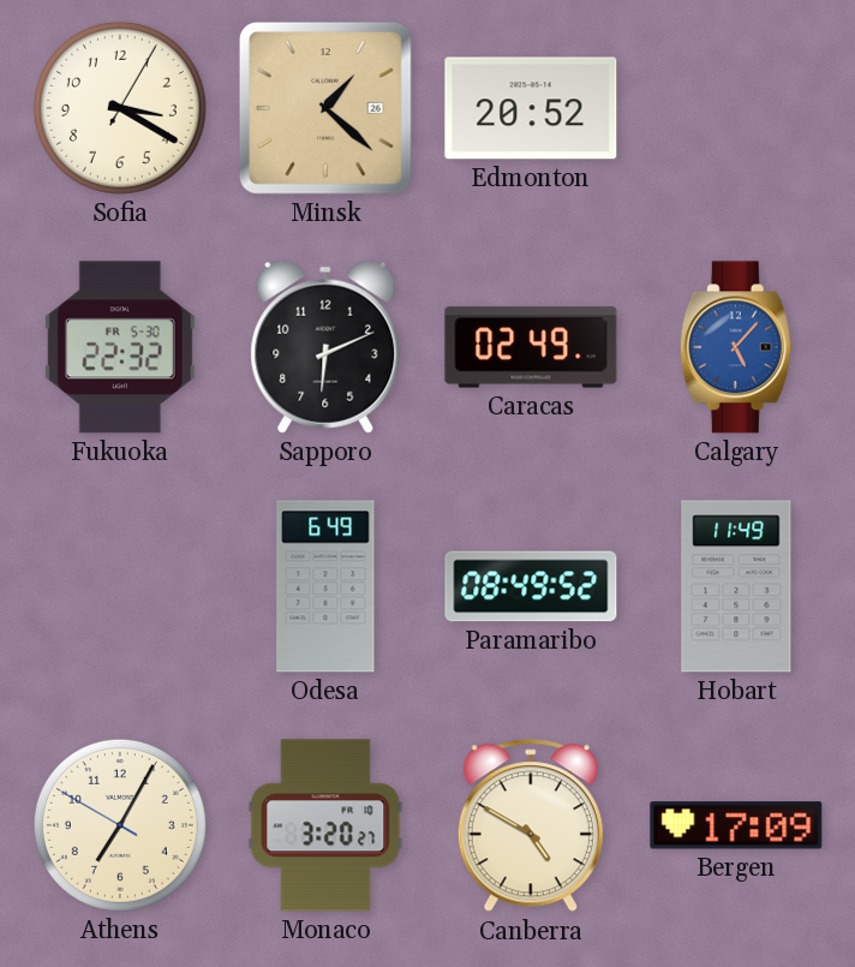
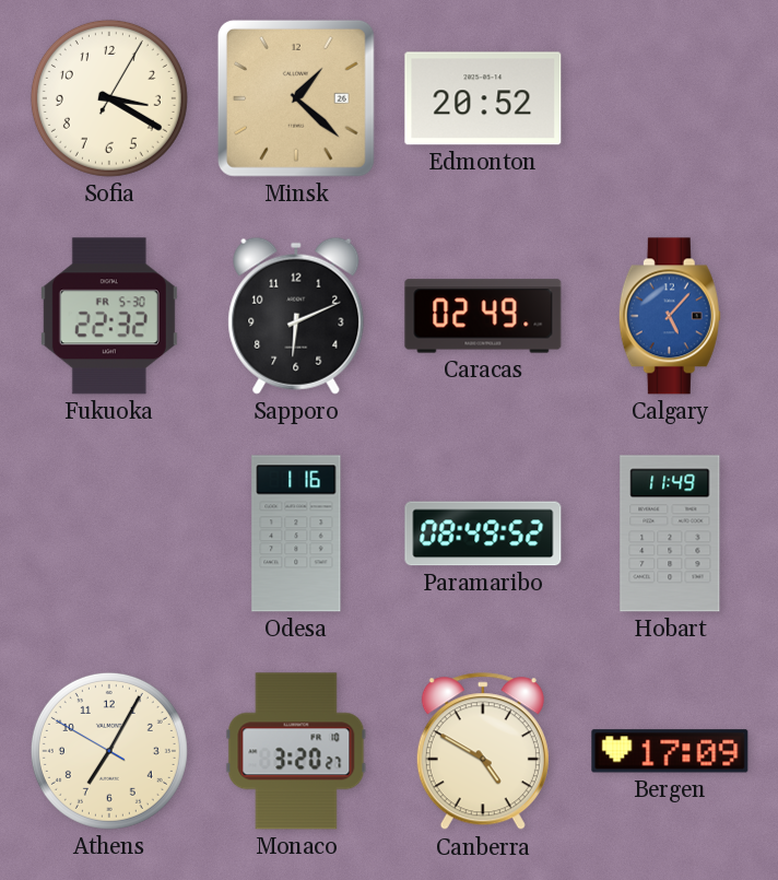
Odesa: 6:49 -> 1:16
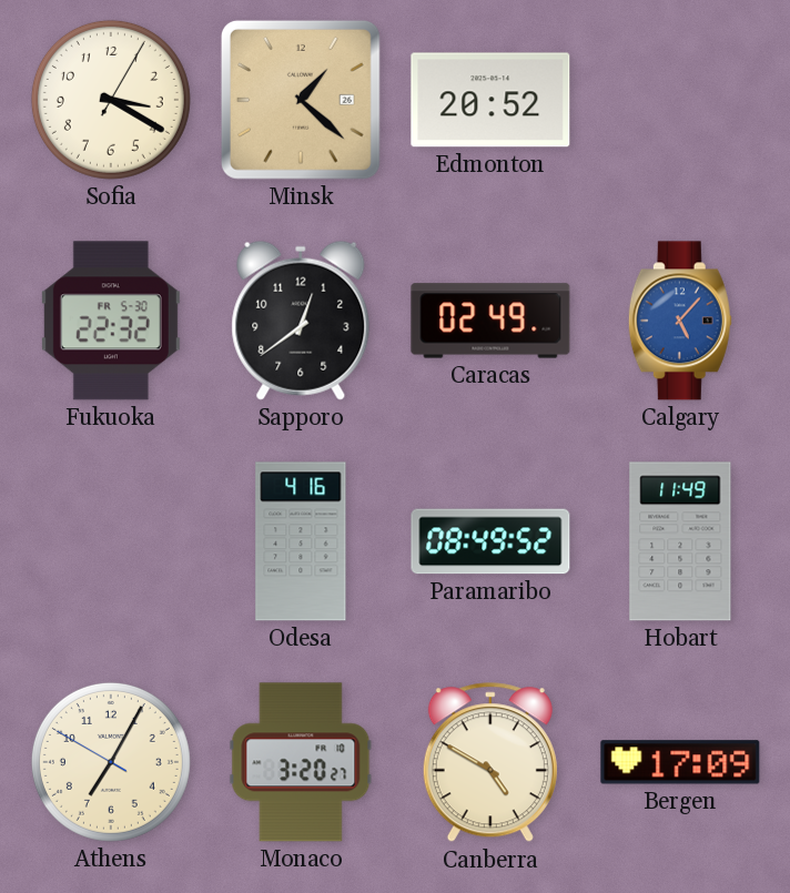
Sapporo: 6:11 -> 12:39
Odesa: 1:16 -> 4:16
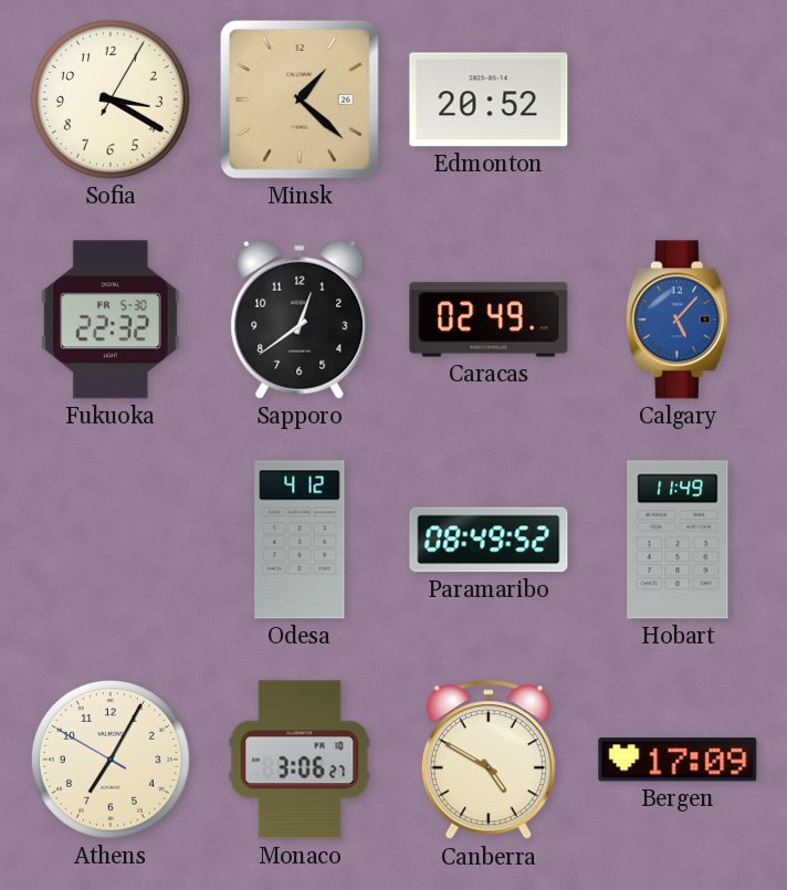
Odesa: 4:16 -> 4:12
Monaco: 3:20 -> 3:06
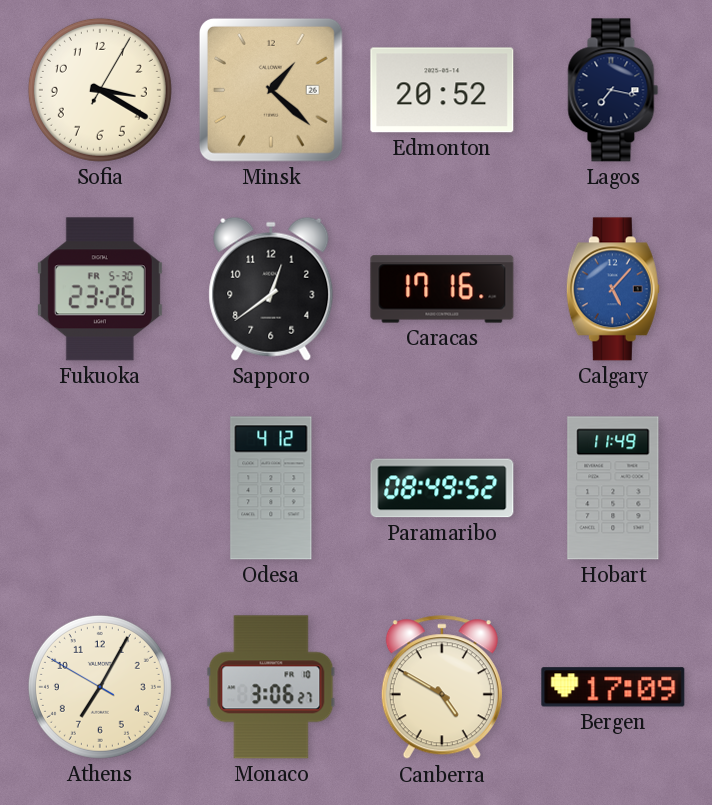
Lagos: none -> 7:17
Fukuoka: 22:32 -> 23:26
Caracas: 02:49 -> 17:16
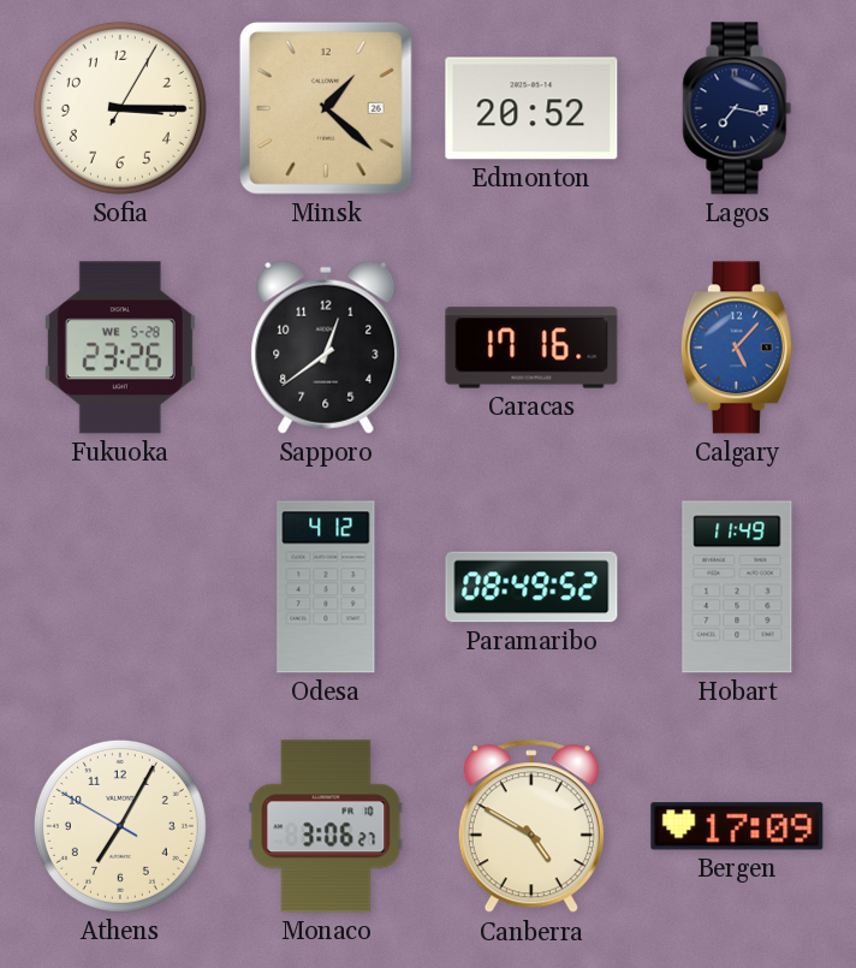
Sofia: 3:20 -> 3:15
Fukuoka date: FR 5-30 -> WE 5-28
